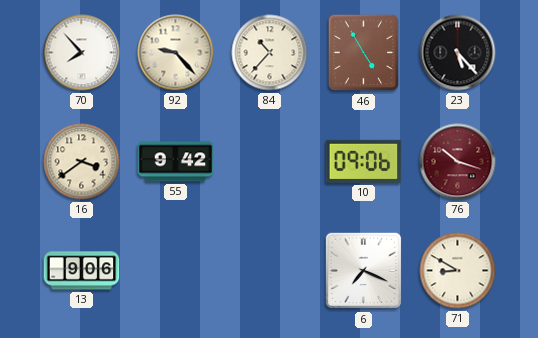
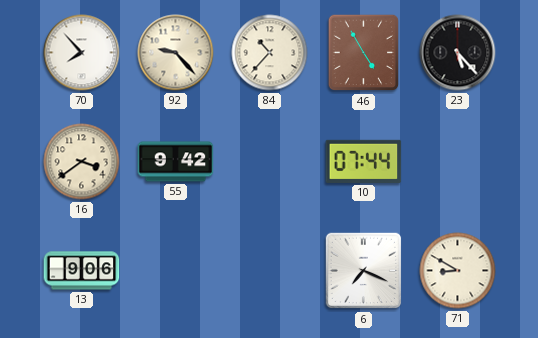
10: 09:06 -> 07:44
76: 10:18 -> none
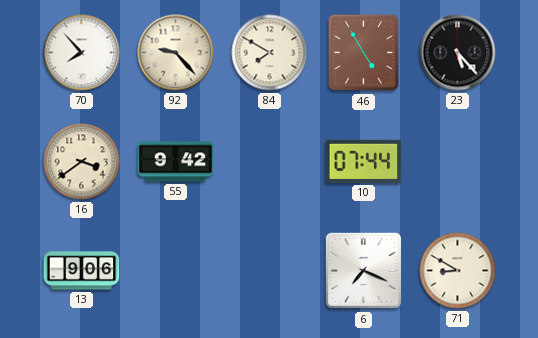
84: 10:37 -> 7:50
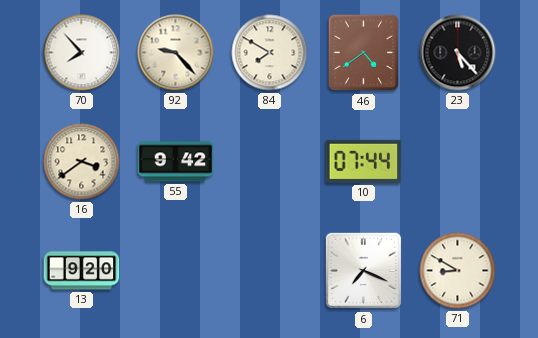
46: 4:55 -> 4:39
13: 9:06 -> 9:20
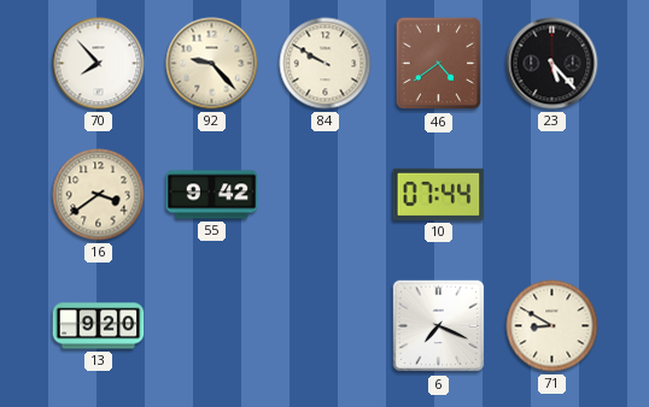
84: 7:50 -> 9:50
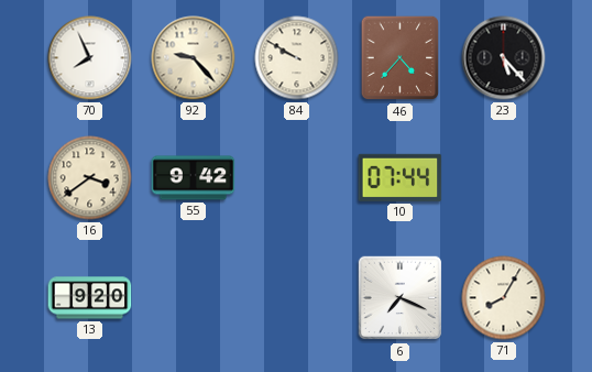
70: 7:53 -> 7:56
46: 4:39 -> 4:37
71: 8:50 -> 8:05
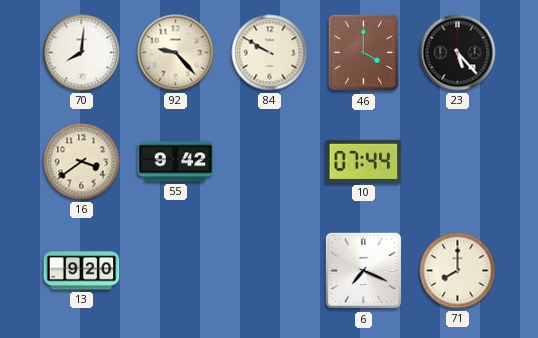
70: 7:56 -> 8:01
46: 4:37 -> 4:00
71: 8:05 -> 8:00
